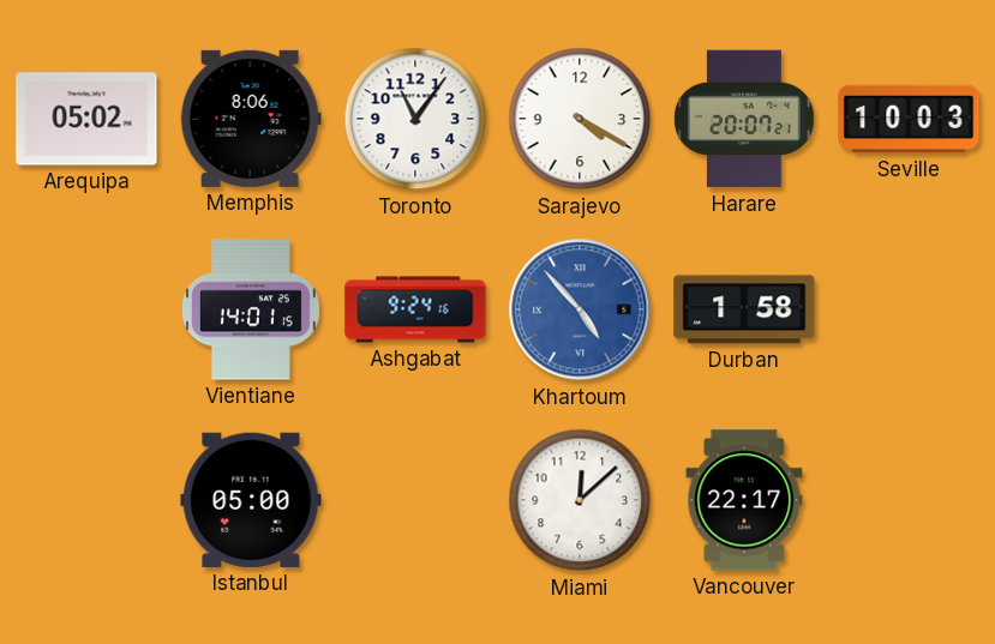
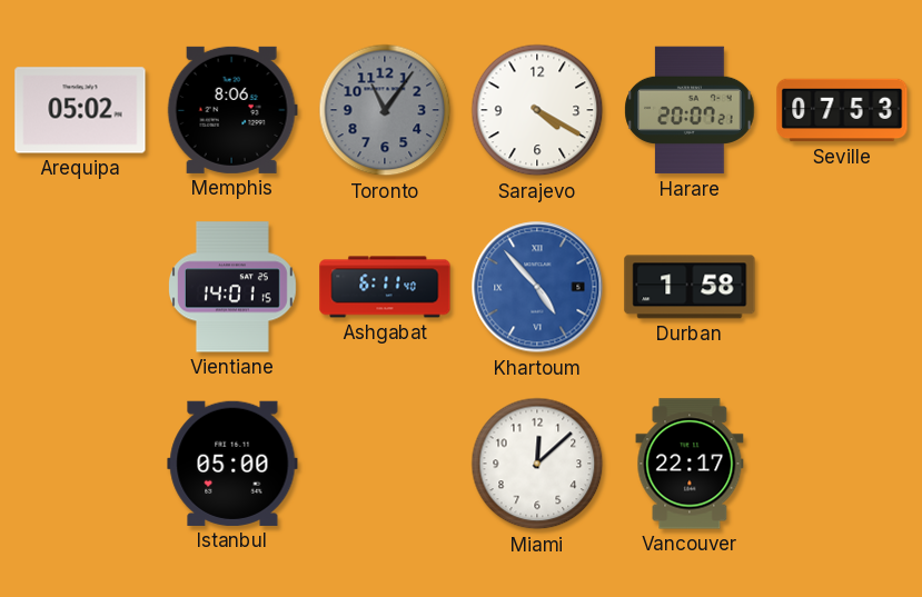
Toronto dial: white -> grey
Seville: 10:03 -> 07:53
Ashgabat: 9:24 -> 6:11
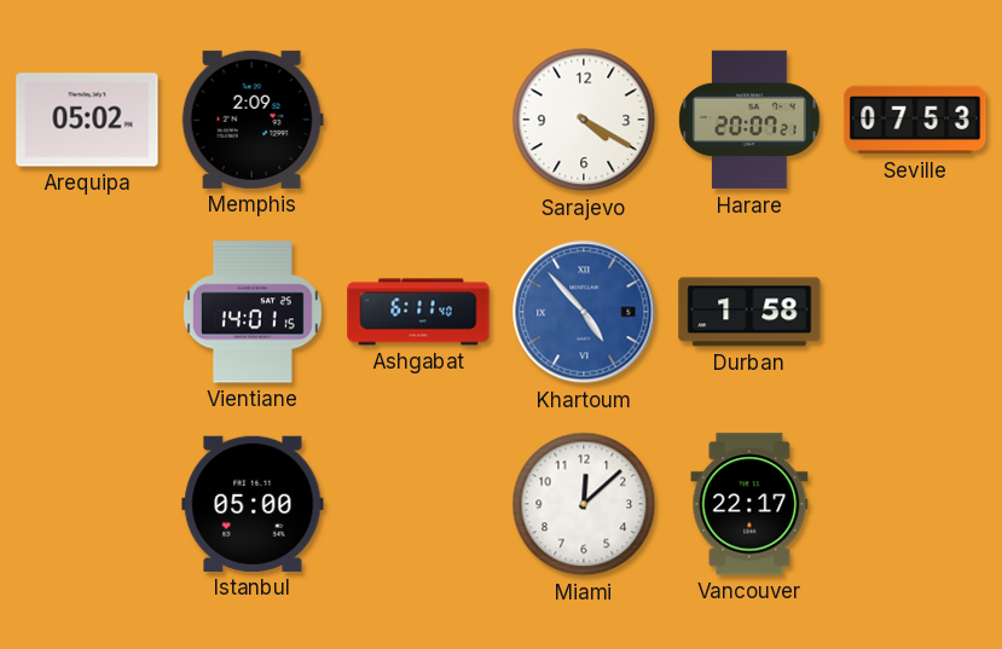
Memphis: 8:06 -> 2:09
Toronto: 11:06 -> none
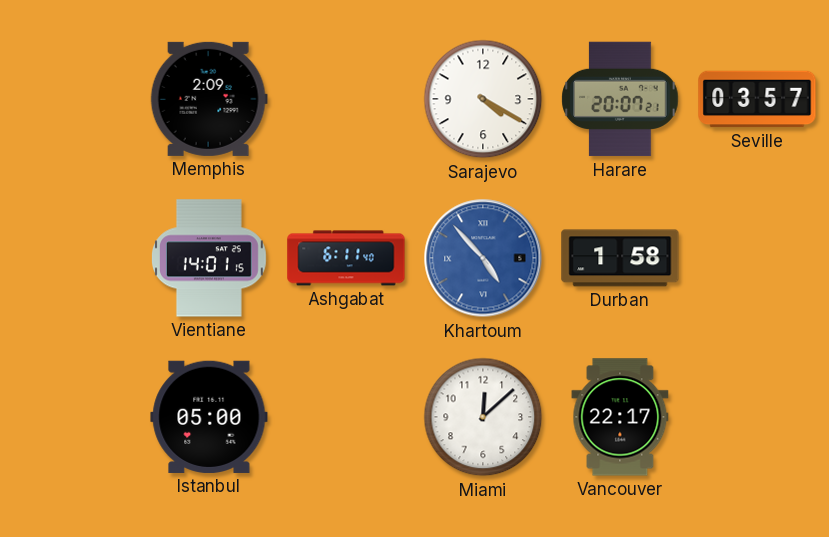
Arequipa: 05:02 -> none
Seville: 07:53 -> 03:57
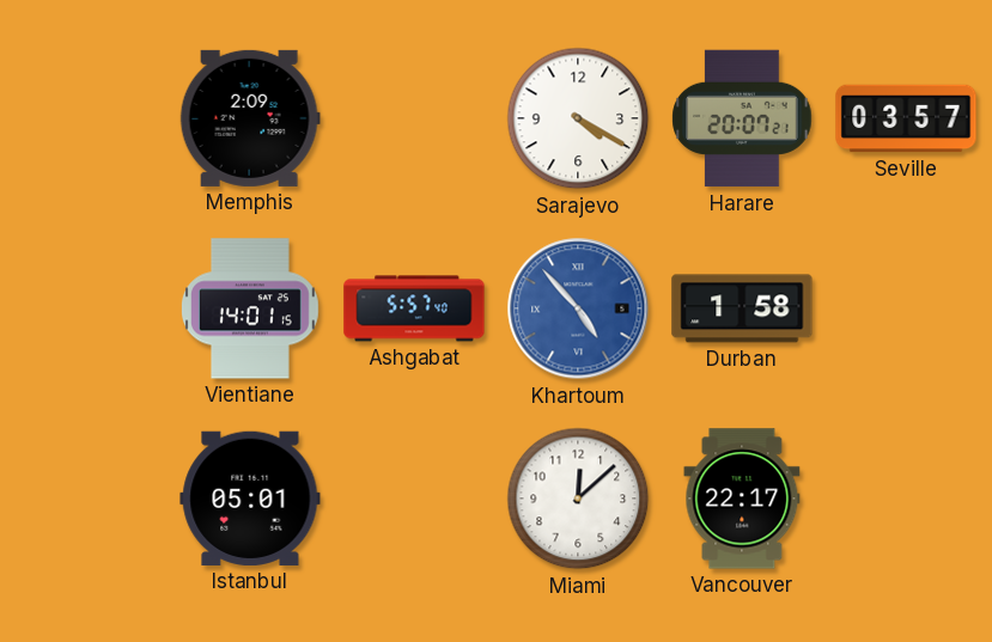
Ashgabat: 6:11 -> 5:57
Istanbul: 05:00 -> 05:01
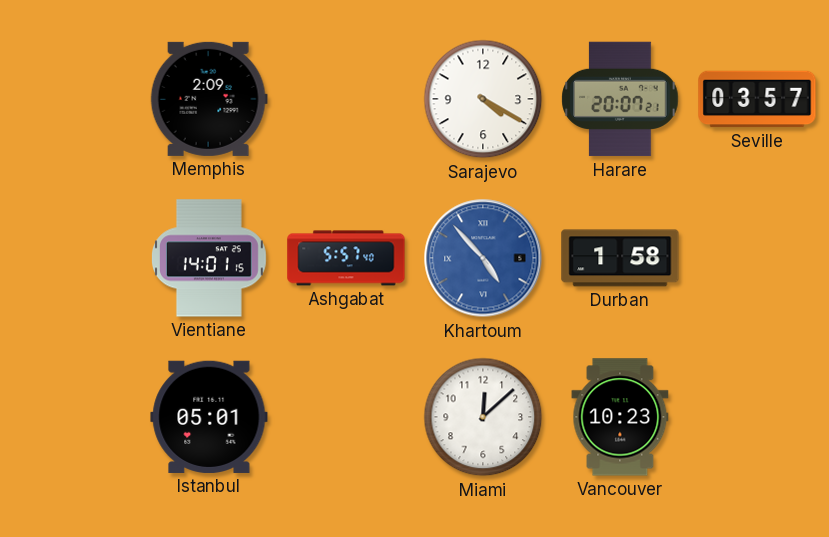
Vancouver: 22:17 -> 10:23
